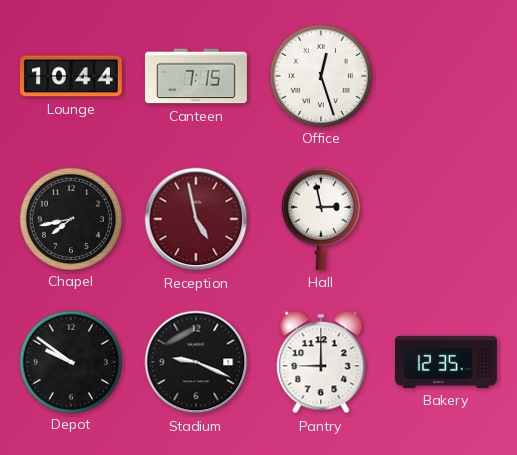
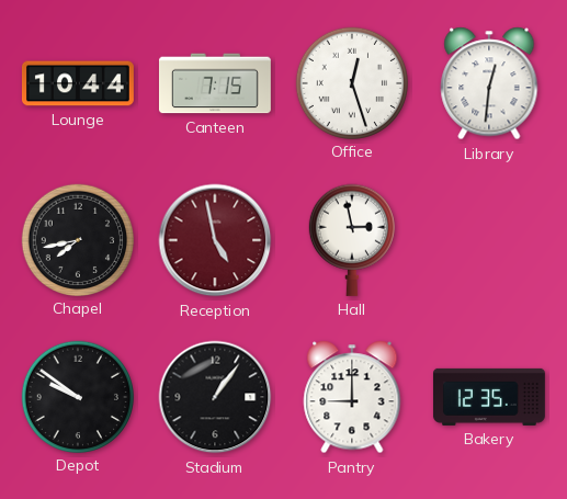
Library: none -> 12:31
Stadium: 9:19 -> 1:06
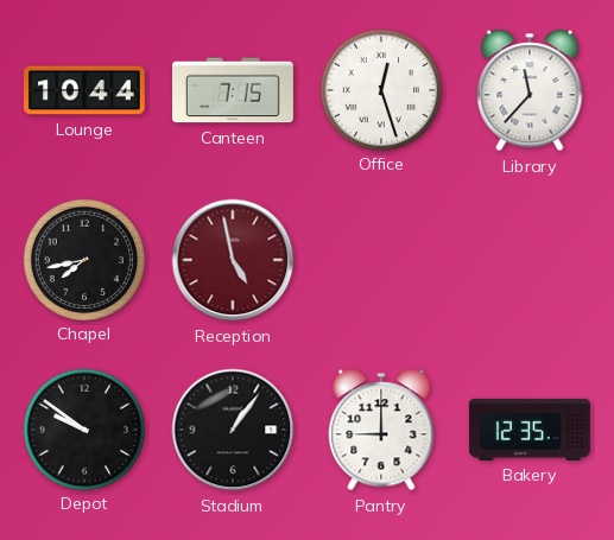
Library: 12:31 -> 11:37
Hall: 2:58 -> none
